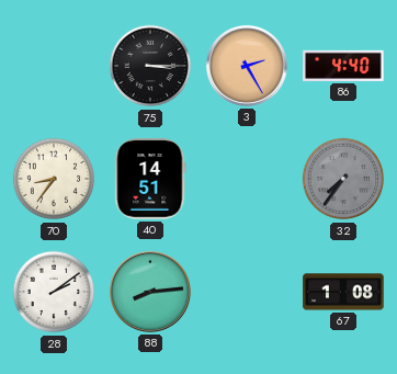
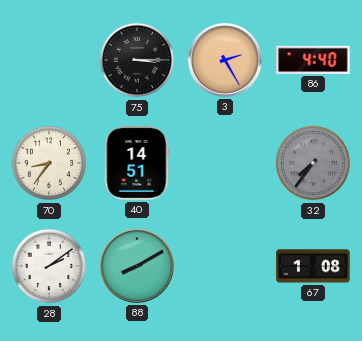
88: 8:14 -> 8:10
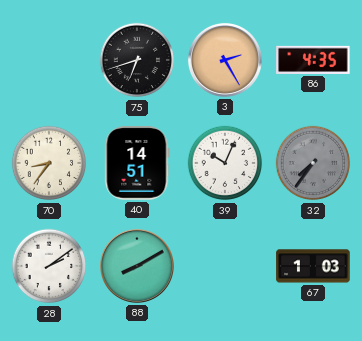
75: 3:15 -> 6:42
86: 4:40 -> 4:35
39: none -> 10:04
67: 1:08 -> 1:03
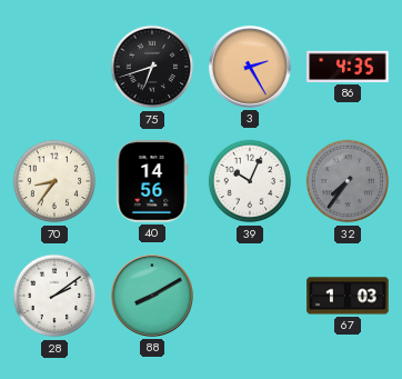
40: 14:51 -> 14:56
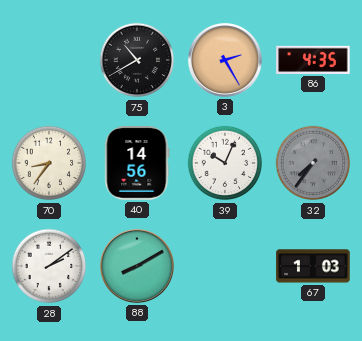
75: 6:42 -> 10:40
